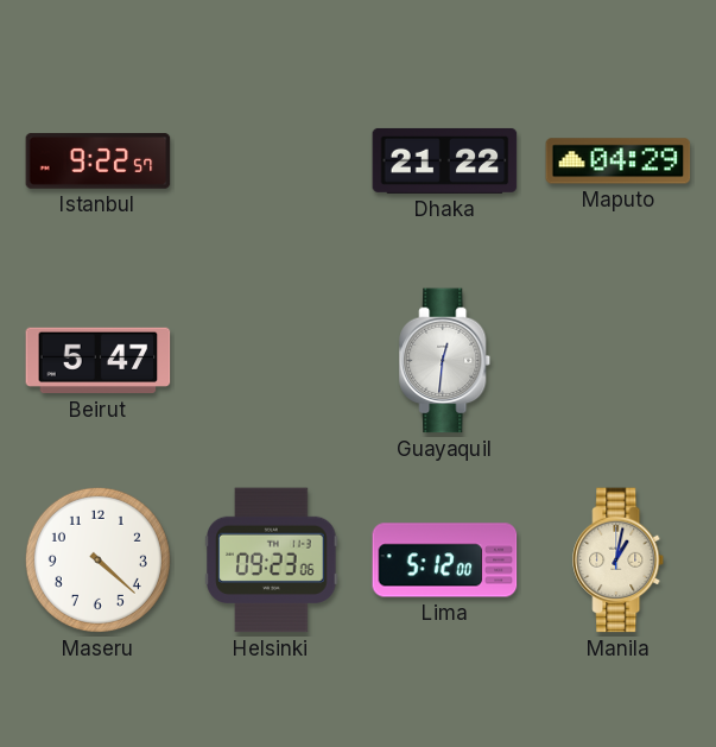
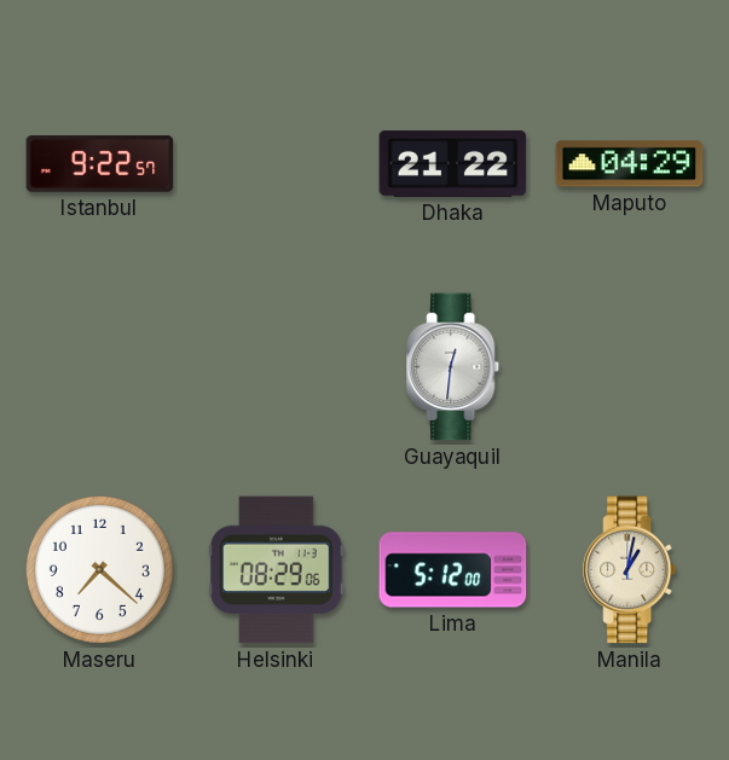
Beirut: 5:47 -> none
Maseru: 4:22 -> 7:22
Helsinki: 09:23 -> 08:29
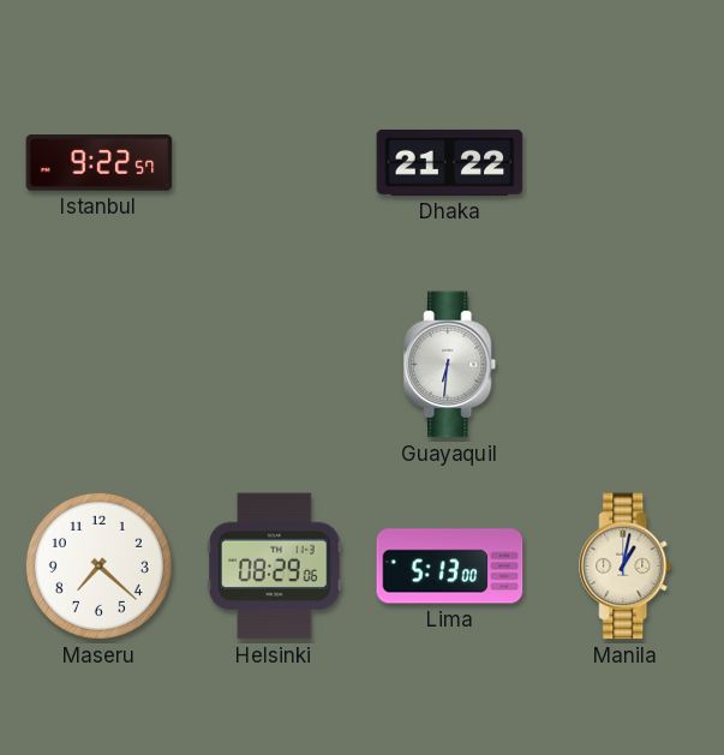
Maputo: 04:29 -> none
Guayaquil: 12:31 -> 6:31
Lima: 5:12 -> 5:13
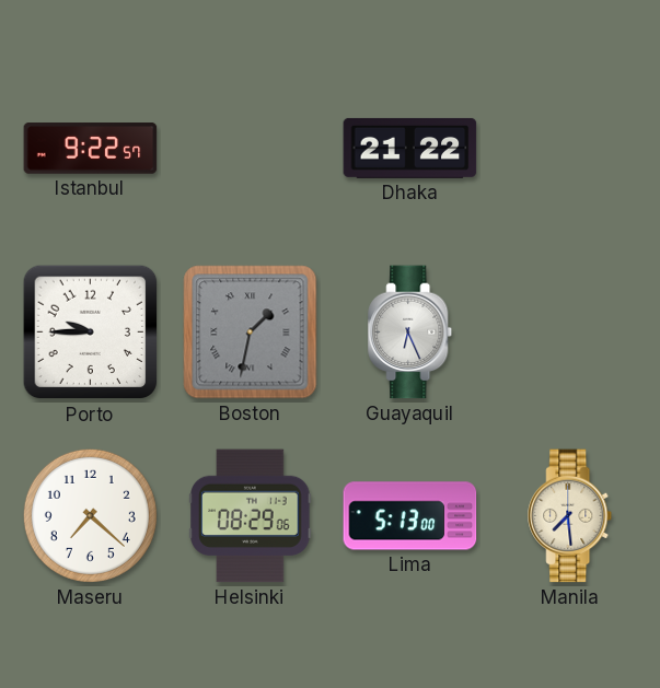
Porto: none -> 9:45
Boston: none -> 1:32
Guayaquil: 6:31 -> 6:26
Manila: 1:02 -> 7:29
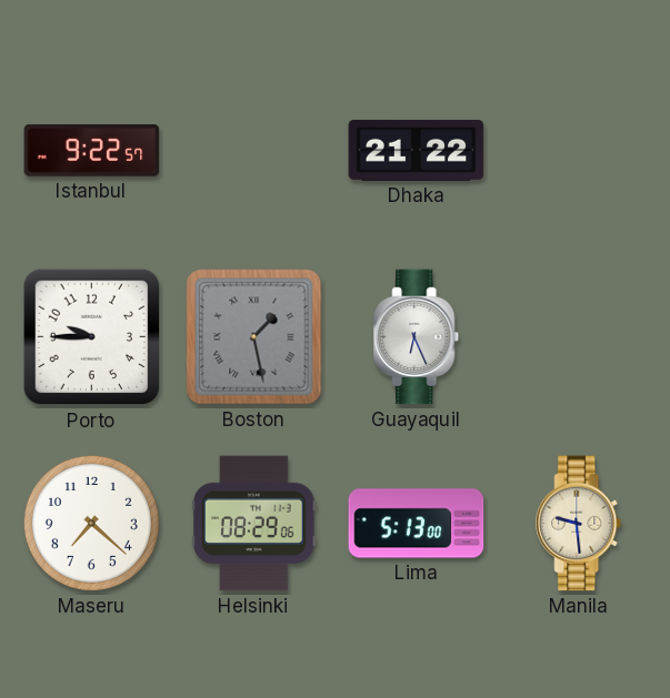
Boston: 1:32 -> 1:28
Manila: 7:29 -> 9:29
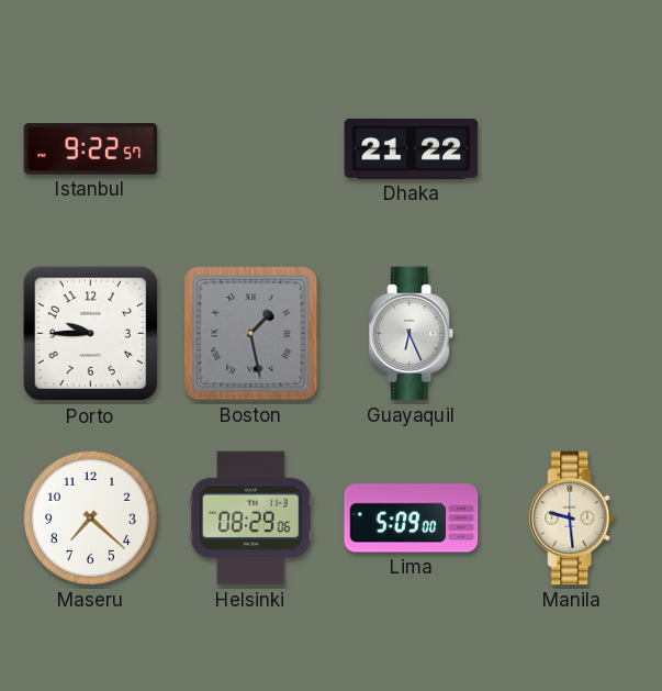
Lima: 5:13 -> 5:09
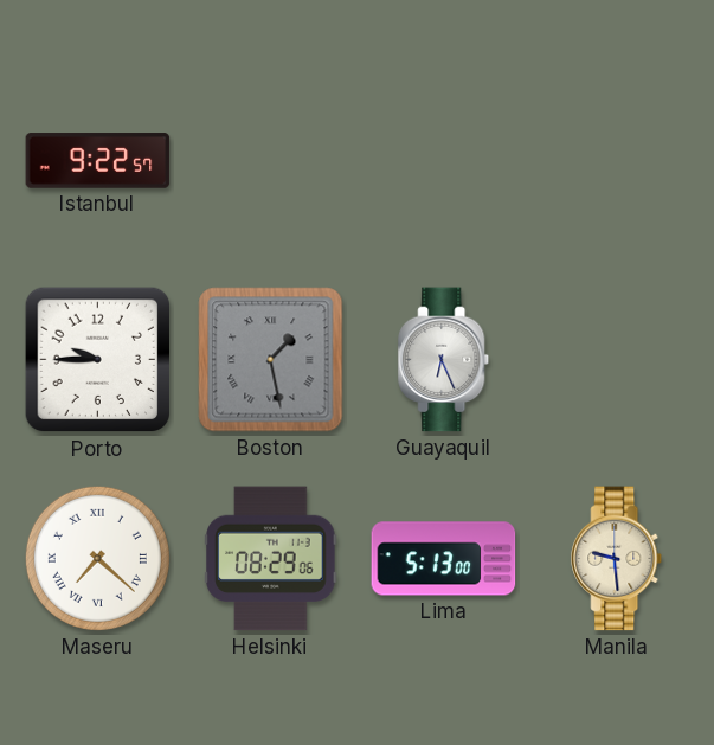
Dhaka: 21:22 -> none
Maseru numerals: Arabic -> Roman
Lima: 5:09 -> 5:13
